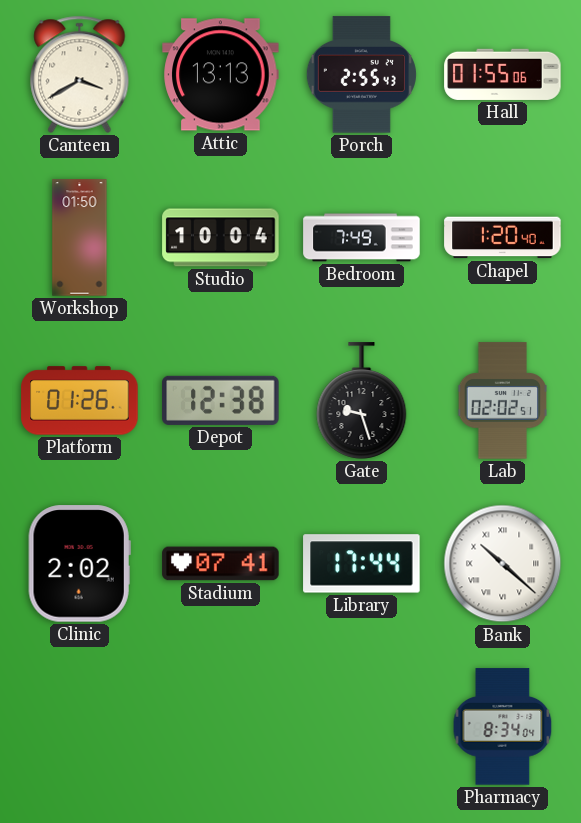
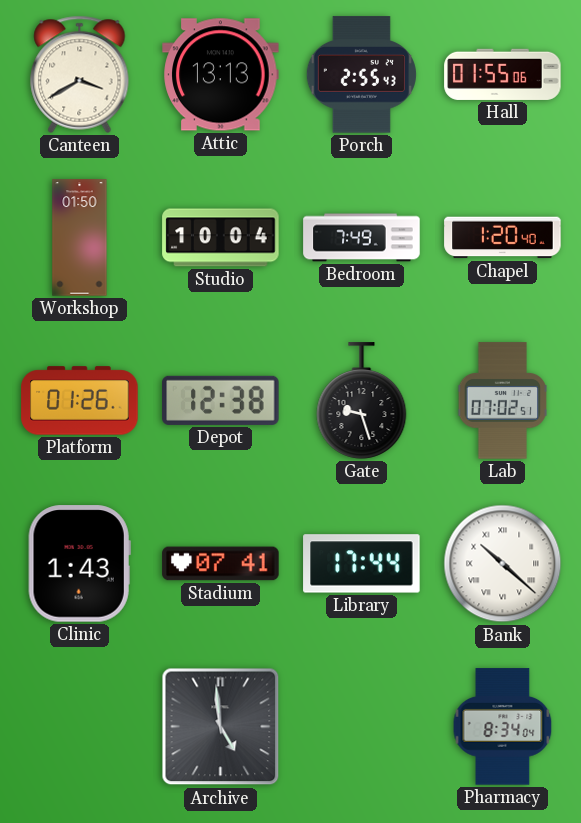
Lab: 02:02 -> 07:02
Clinic: 2:02 -> 1:43
Archive: none -> 4:59
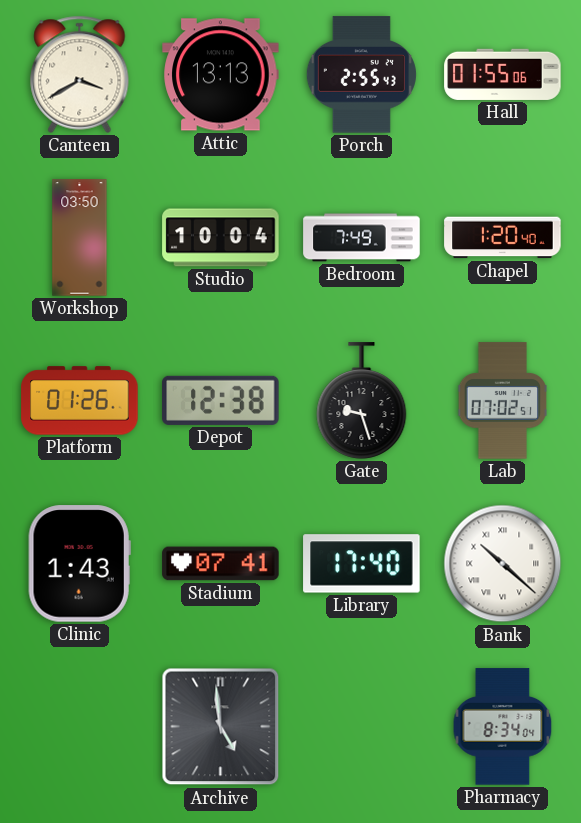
Workshop: 01:50 -> 03:50
Library: 17:44 -> 17:40
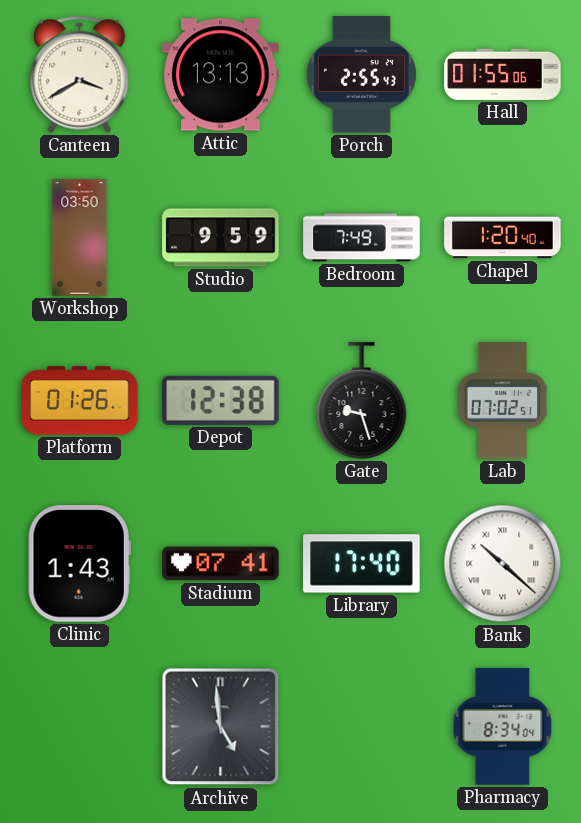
Studio: 10:04 -> 9:59
